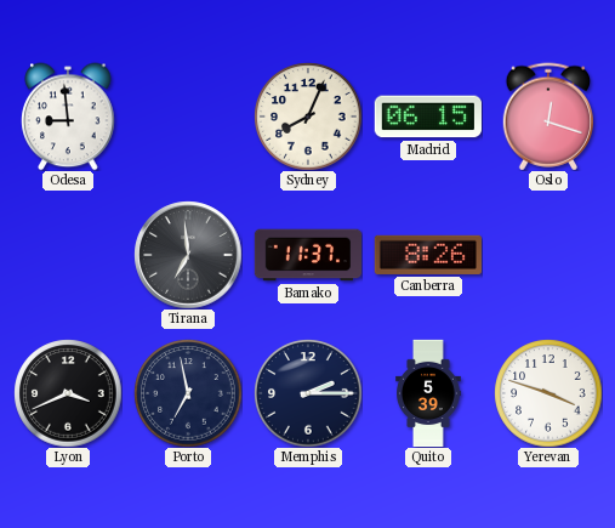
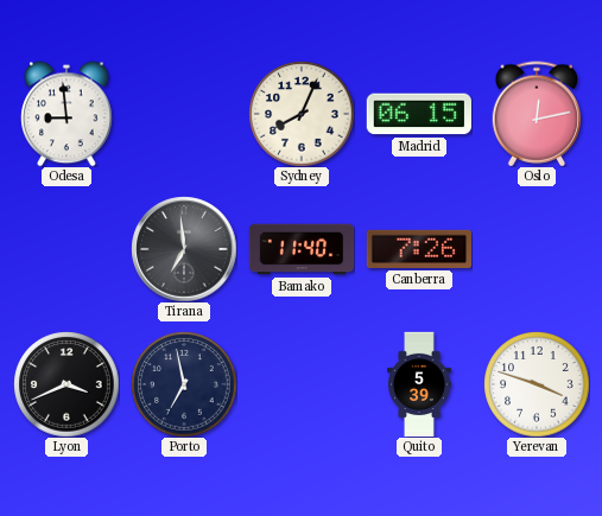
Oslo: 12:18 -> 12:13
Bamako: 11:37 -> 11:40
Canberra: 8:26 -> 7:26
Memphis: 2:15 -> none
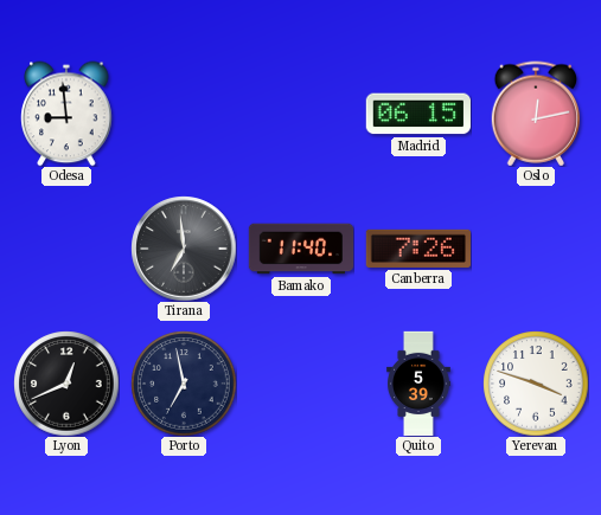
Sydney: 8:04 -> none
Lyon: 3:41 -> 12:41
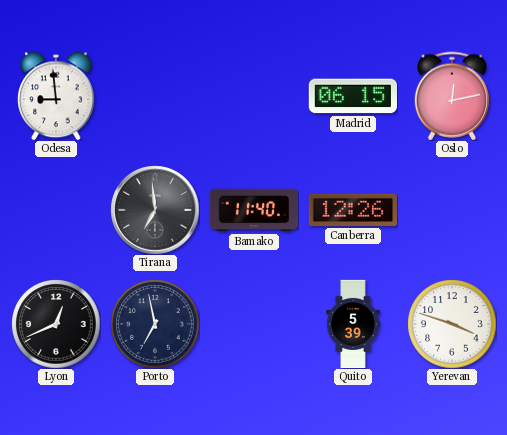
Canberra: 7:26 -> 12:26
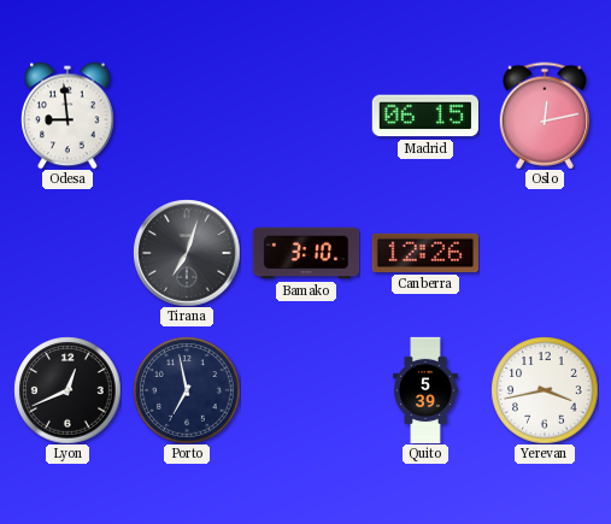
Tirana: 6:59 -> 7:03
Bamako: 11:40 -> 3:10
Yerevan: 3:48 -> 3:43
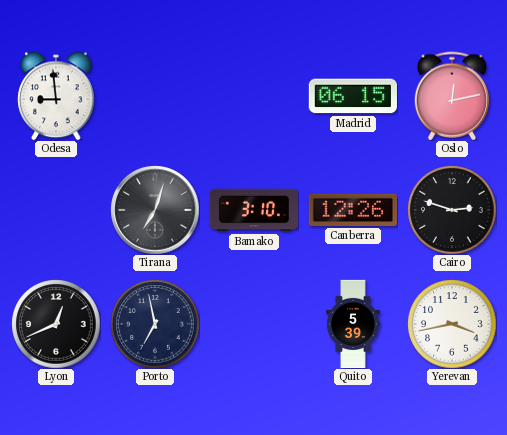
Cairo: none -> 2:48
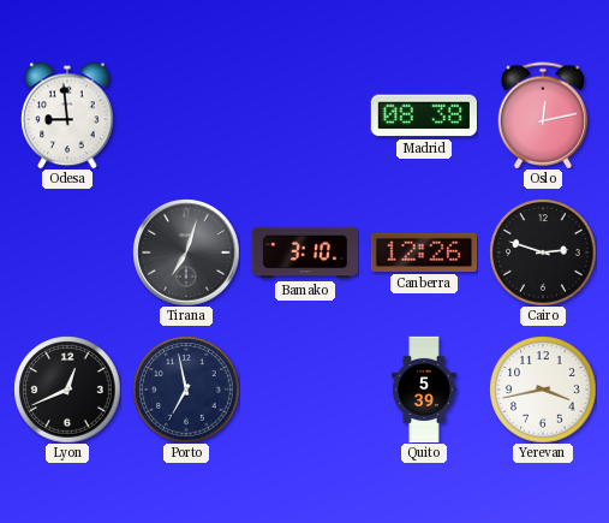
Madrid: 06:15 -> 08:38
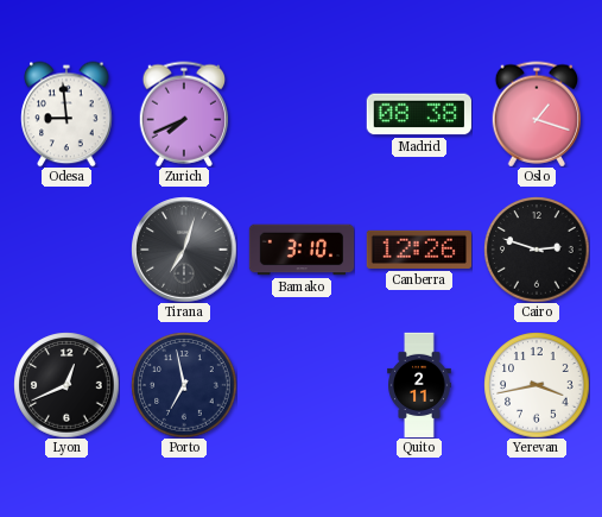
Zurich: none -> 7:41
Oslo: 12:13 -> 1:18
Quito: 5:39 -> 2:11
